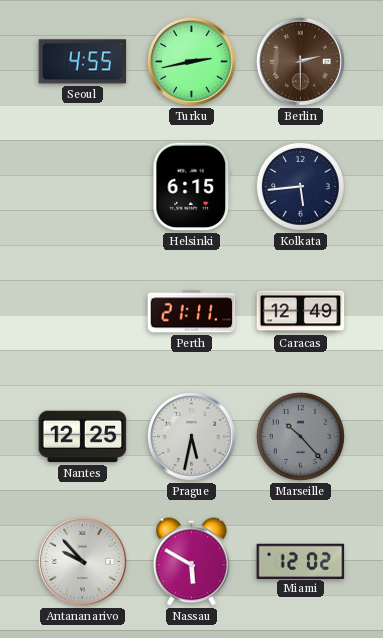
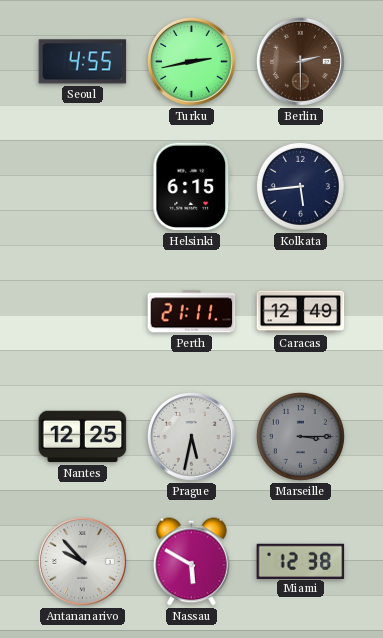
Marseille: 10:23 -> 3:15
Miami: 12:02 -> 12:38
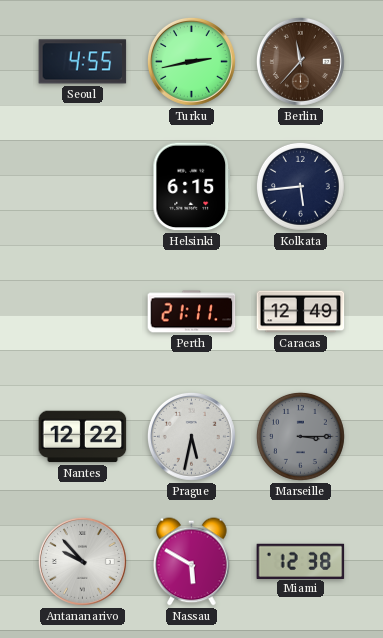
Berlin: 2:30 -> 11:37
Nantes: 12:25 -> 12:22
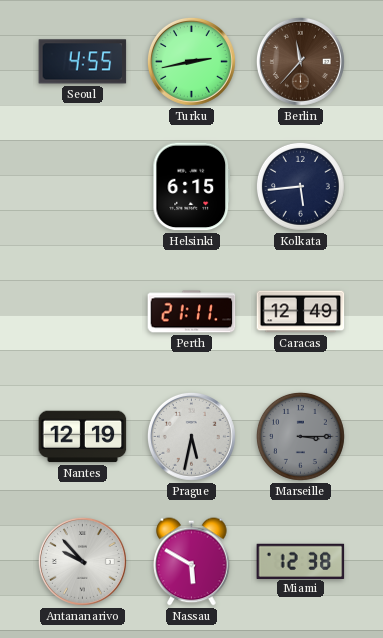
Nantes: 12:22 -> 12:19
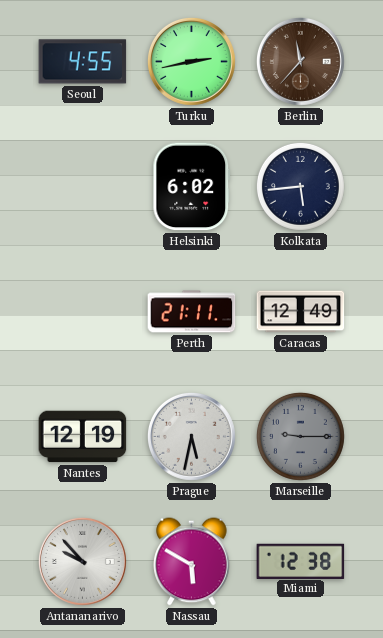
Helsinki: 6:15 -> 6:02
Marseille: 3:15 -> 9:15
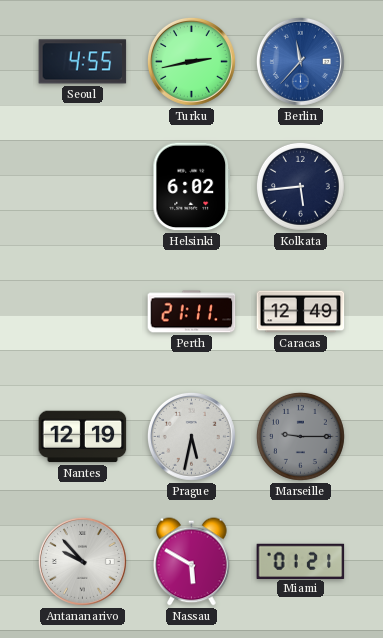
Berlin dial: brown -> blue
Miami: 12:38 -> 01:21
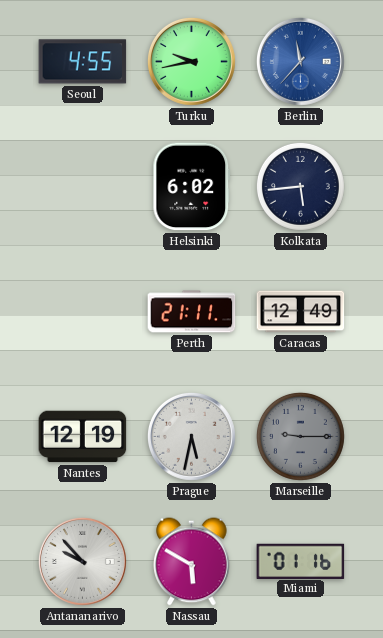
Turku: 2:43 -> 9:43
Miami: 01:21 -> 01:16
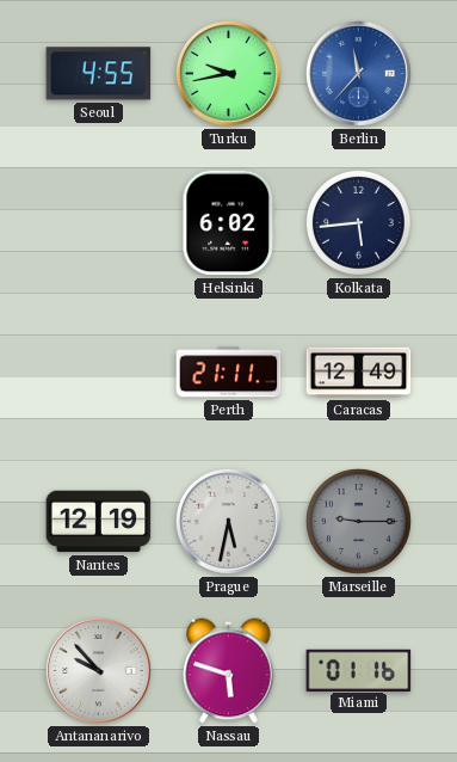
Nassau: 5:50 -> 5:48
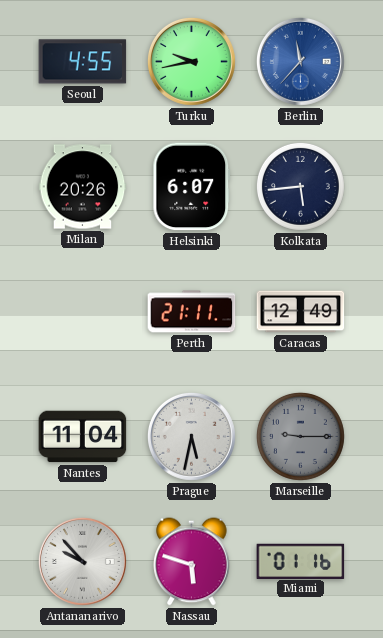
Milan: none -> 20:26
Helsinki: 6:02 -> 6:07
Nantes: 12:19 -> 11:04
